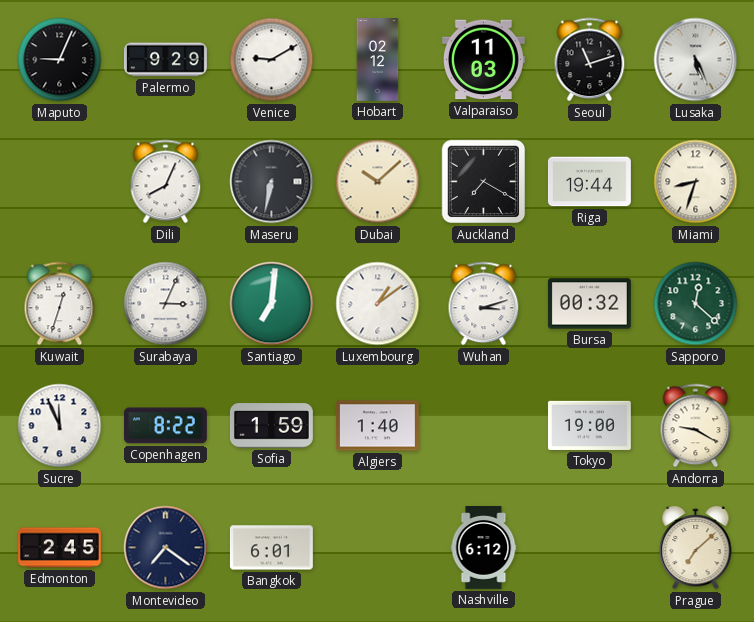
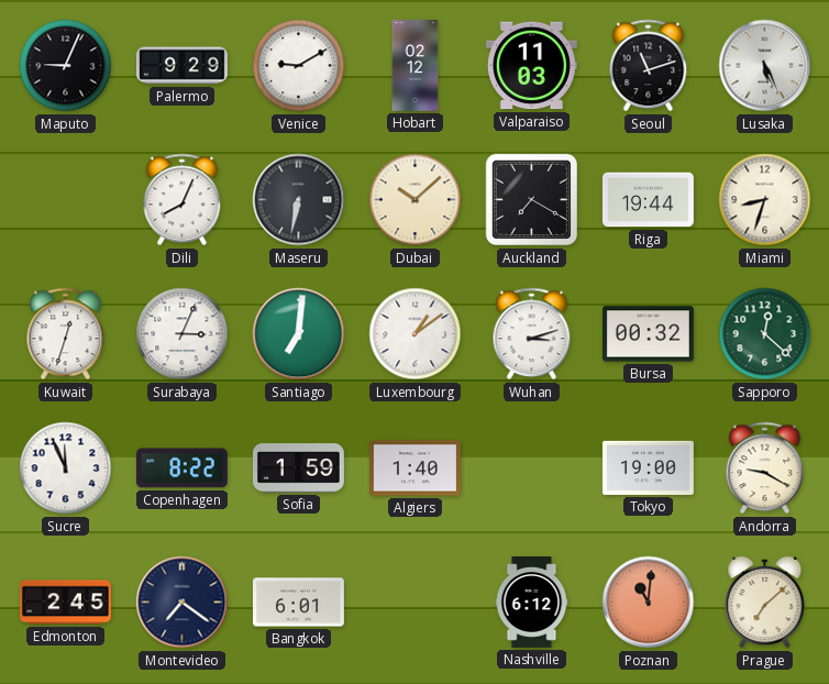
Poznan: none -> 11:01
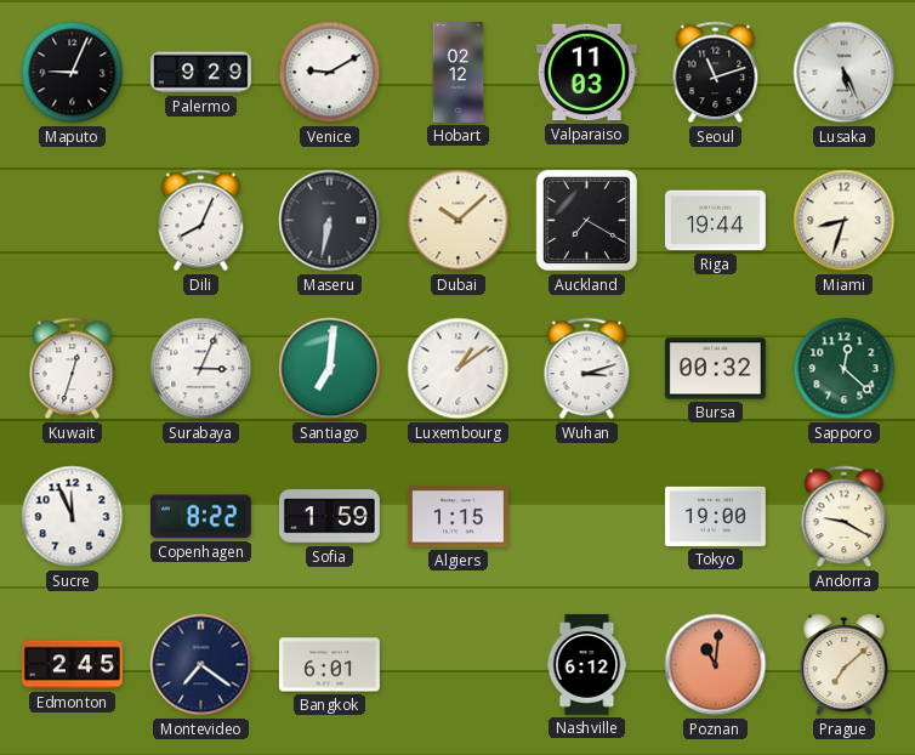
Algiers: 1:40 -> 1:15
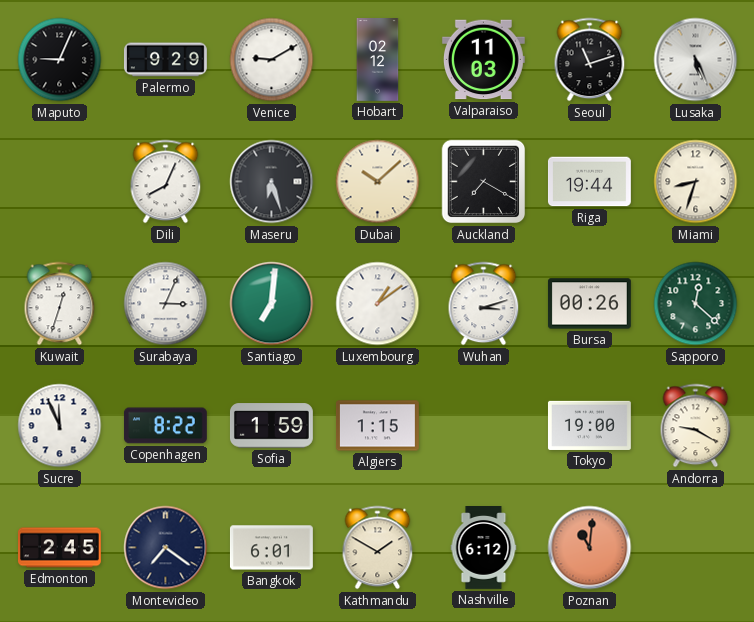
Maseru: 6:32 -> 6:27
Bursa: 00:32 -> 00:26
Kathmandu: none -> 1:50
Prague: 7:08 -> none
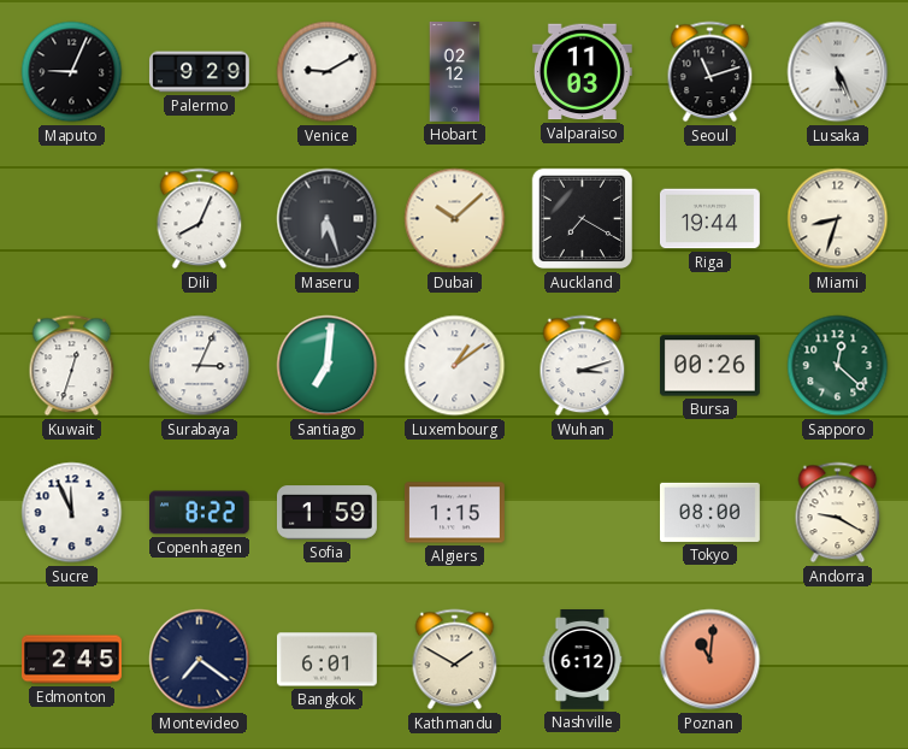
Tokyo: 19:00 -> 08:00
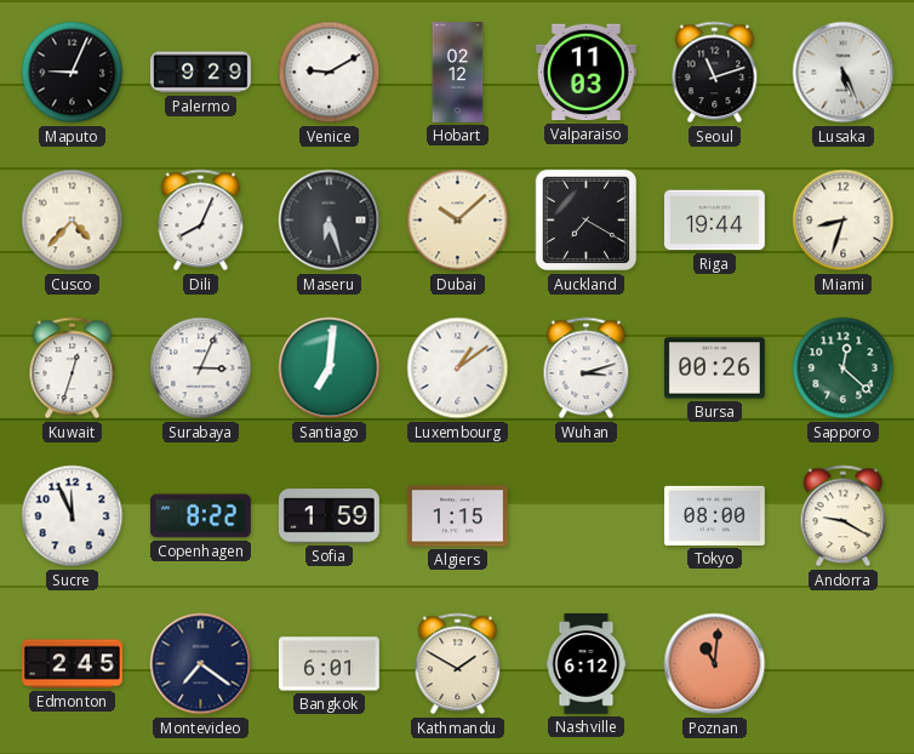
Cusco: none -> 4:37
